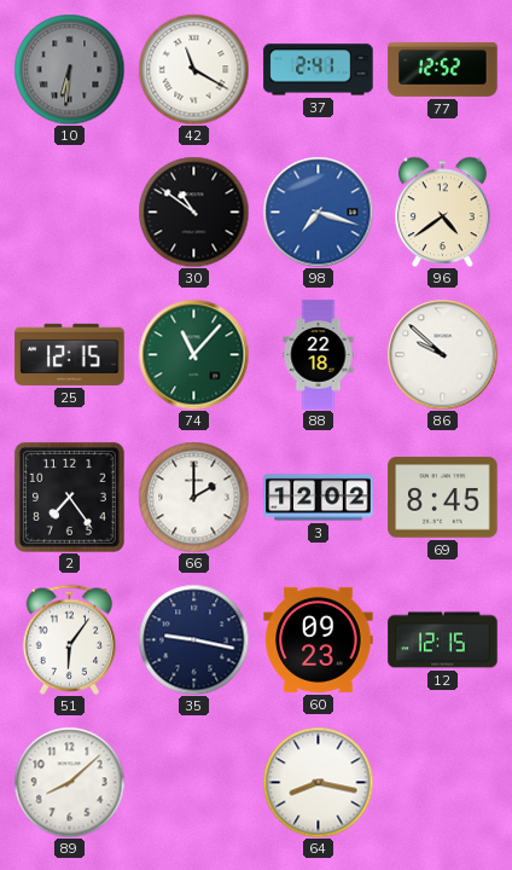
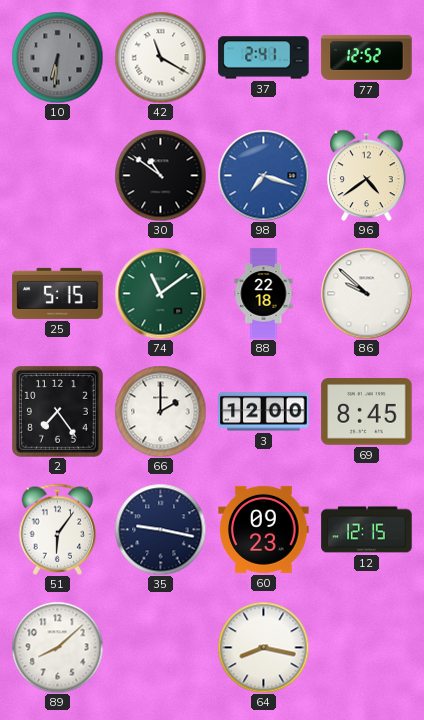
25: 12:15 -> 5:15
74: 11:07 -> 11:09
3: 12:02 -> 12:00
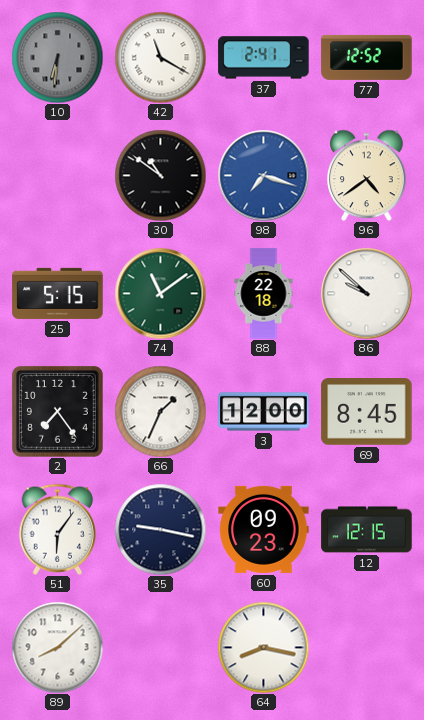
66: 2:00 -> 1:34
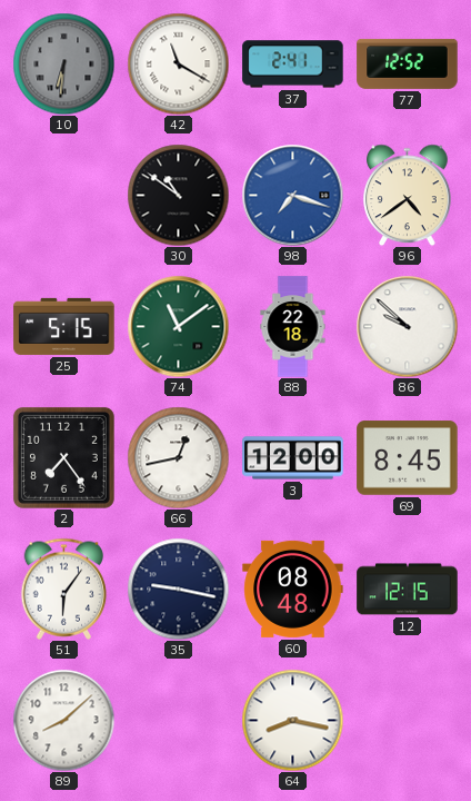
66: 1:34 -> 12:43
60: 09:23 -> 08:48
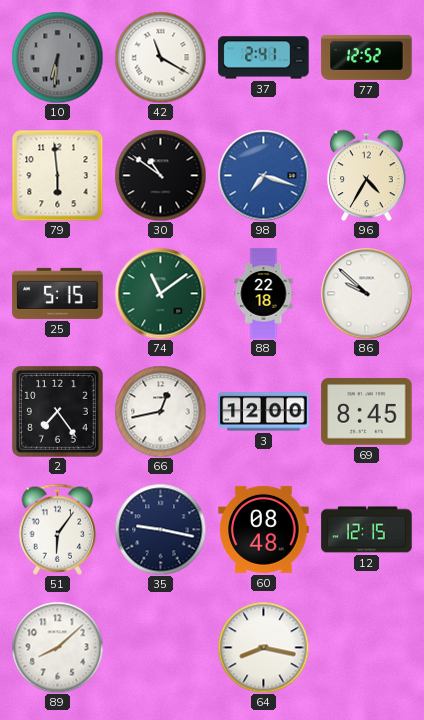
79: none -> 5:59
96: 4:39 -> 4:35
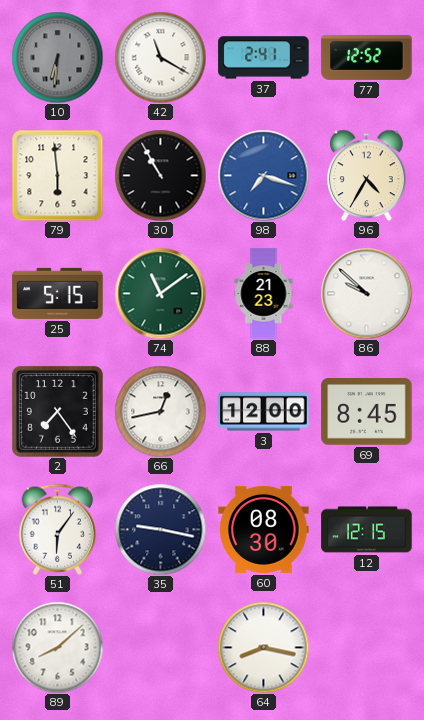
30: 10:51 -> 10:55
88: 22:18 -> 21:23
60: 08:48 -> 08:30
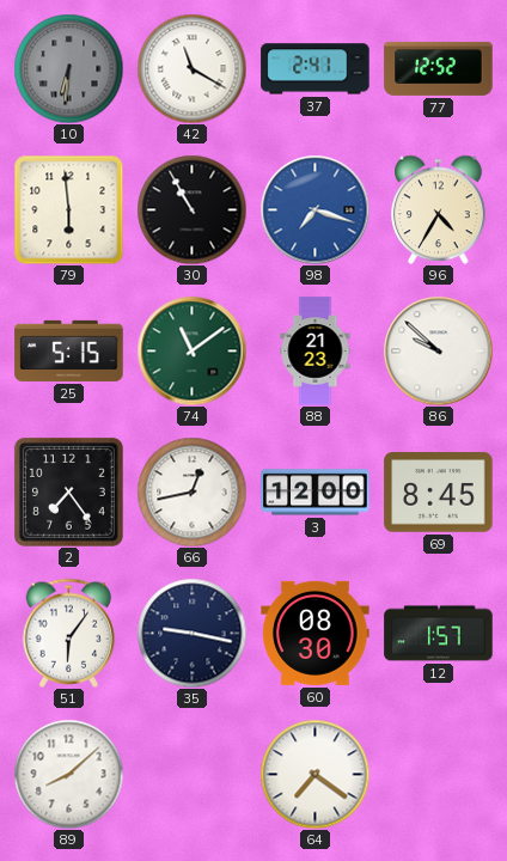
12: 12:15 -> 1:57
64: 8:17 -> 7:21
